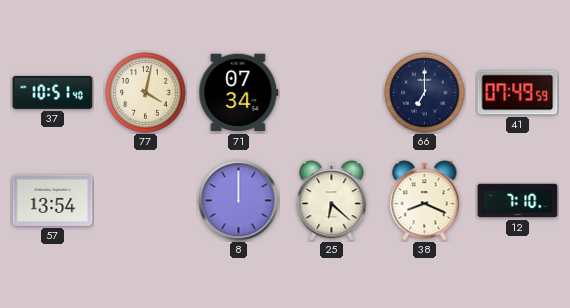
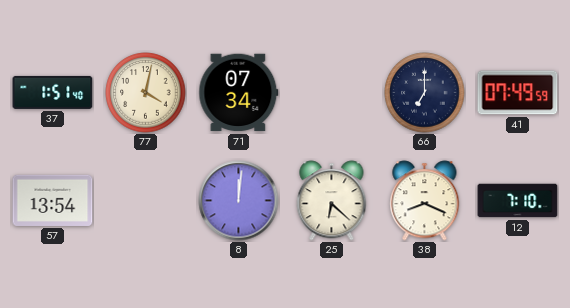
37: 10:51 -> 1:51
8: 12:00 -> 12:01
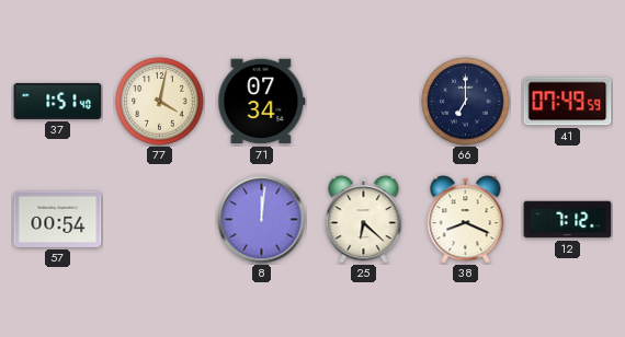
57: 13:54 -> 00:54
12: 7:10 -> 7:12
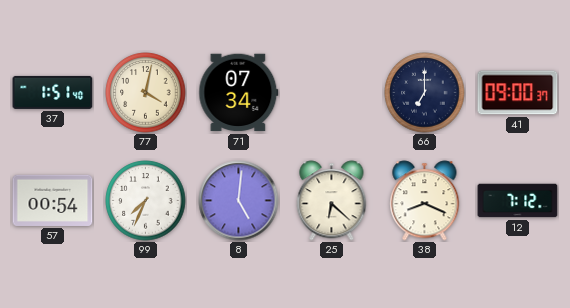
41: 07:49 -> 09:00
99: none -> 7:34
8: 12:01 -> 5:01
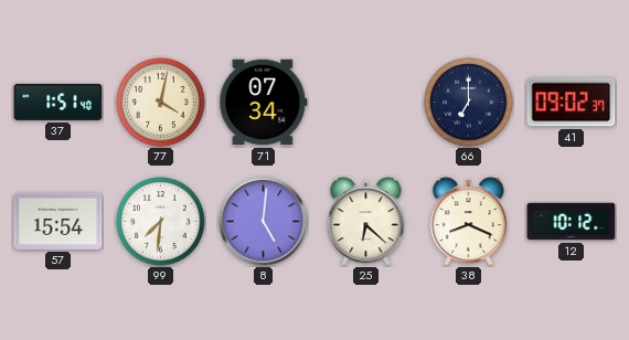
41: 09:00 -> 09:02
57: 00:54 -> 15:54
99: 7:34 -> 7:31
12: 7:12 -> 10:12
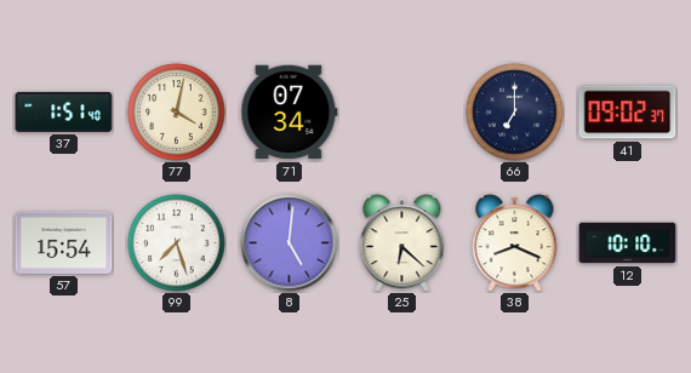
99: 7:31 -> 7:27
12: 10:12 -> 10:10
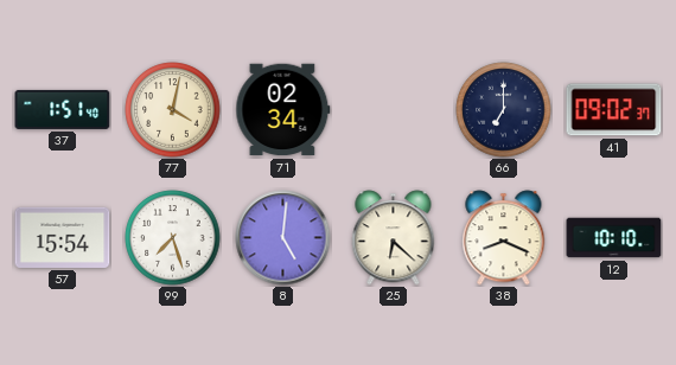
71: 07:34 -> 02:34
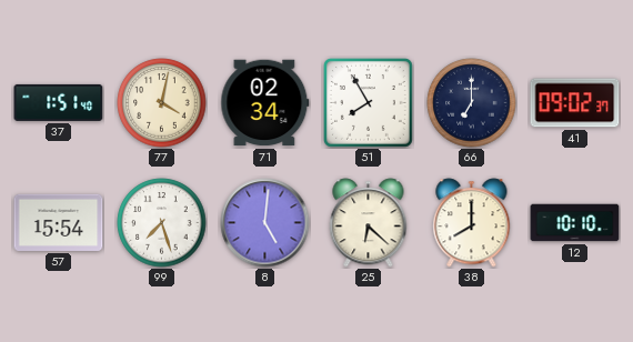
51: none -> 7:55
38: 8:19 -> 8:00
